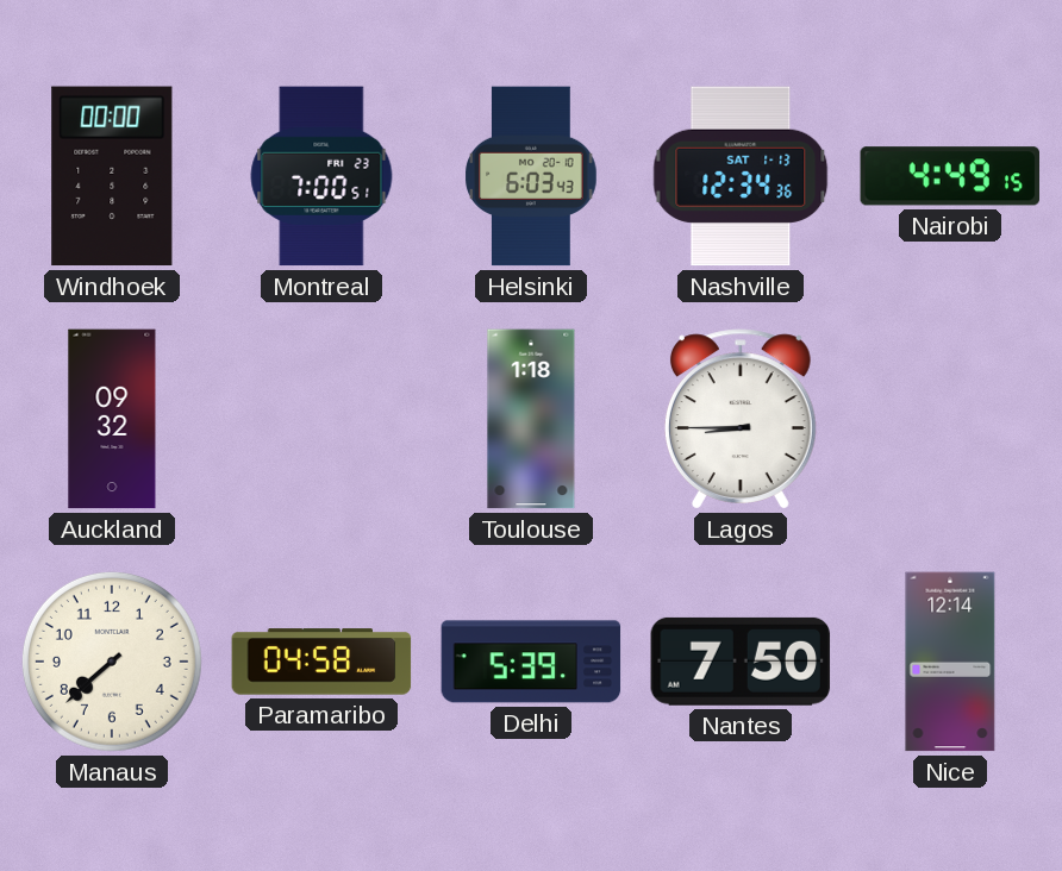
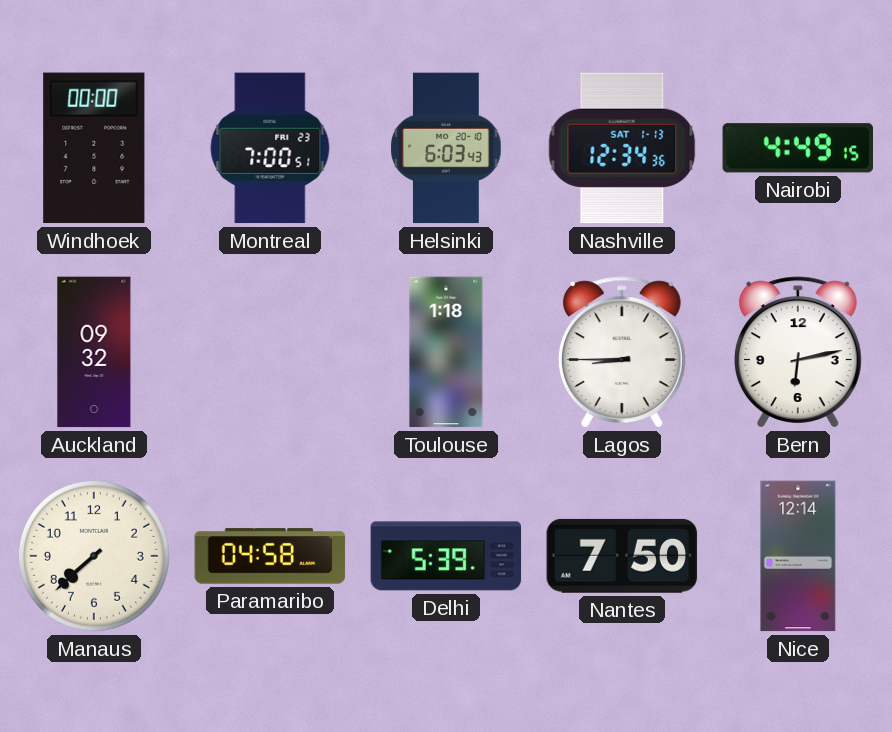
Bern: none -> 6:13
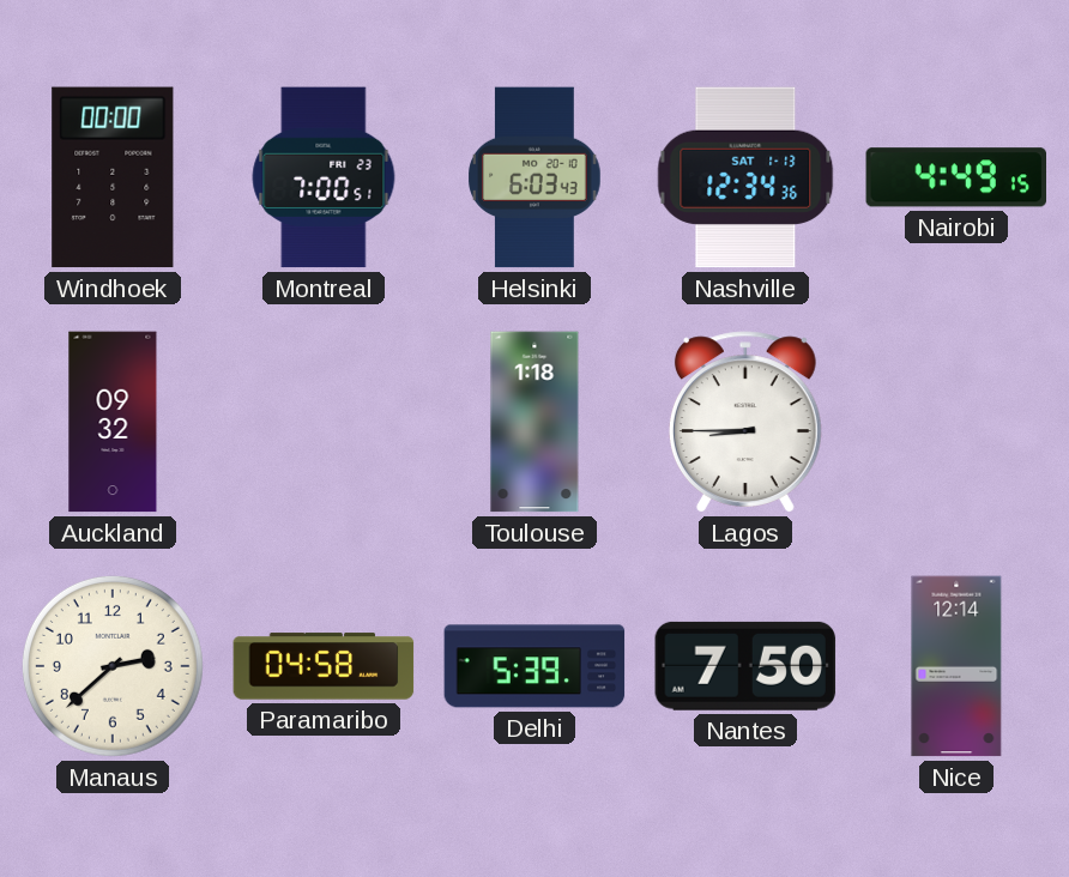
Bern: 6:13 -> none
Manaus: 7:38 -> 2:38
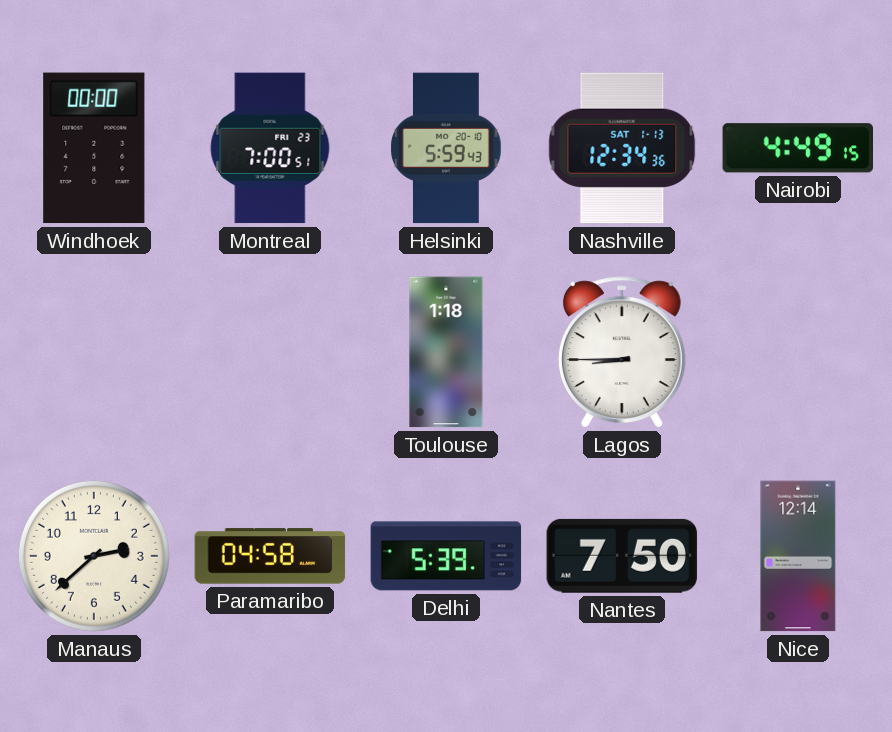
Helsinki: 6:03 -> 5:59
Auckland: 09:32 -> none
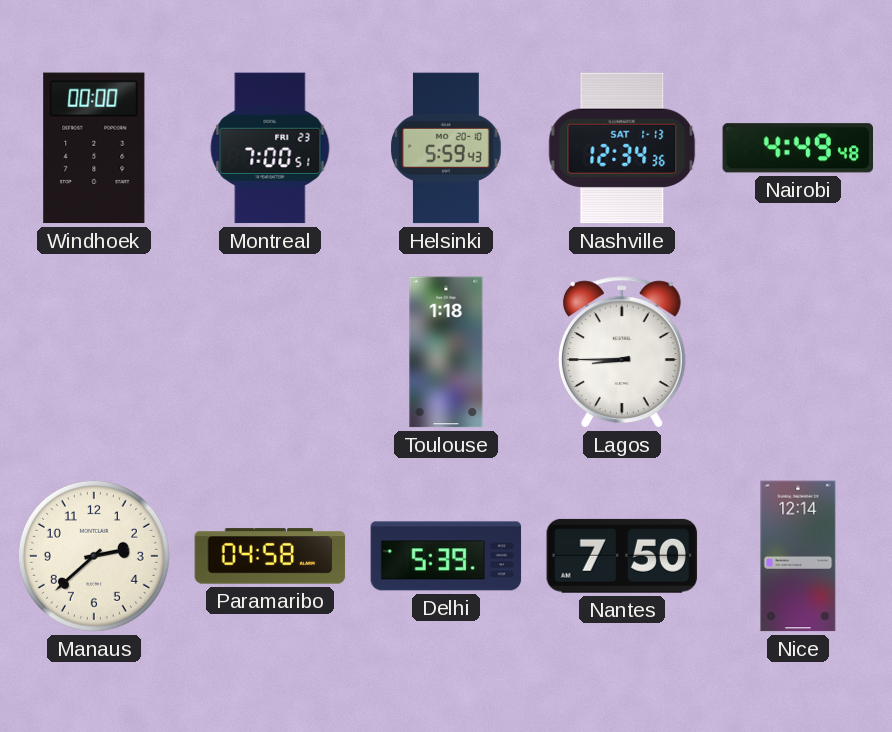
Nairobi: 4:49:15 -> 4:49:48
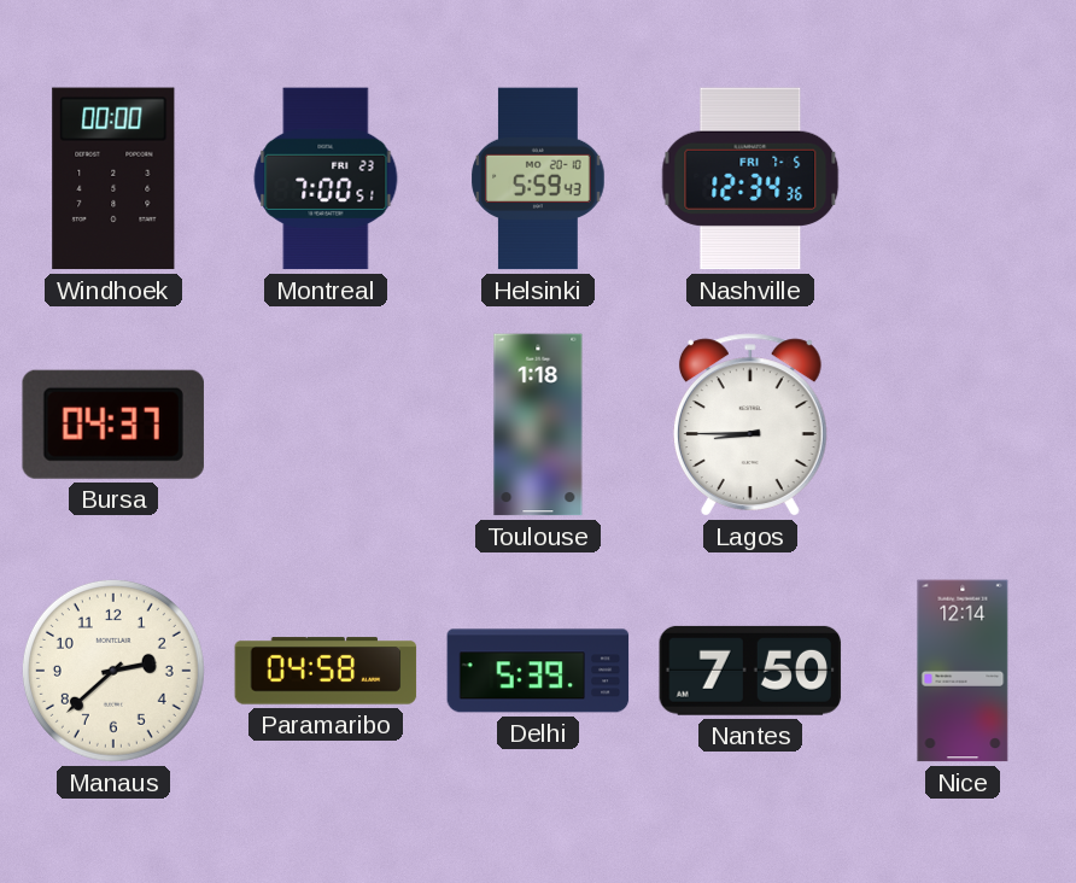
Nashville date: SAT 1-13 -> FRI 7-5
Nairobi: 4:49 -> none
Bursa: none -> 04:37
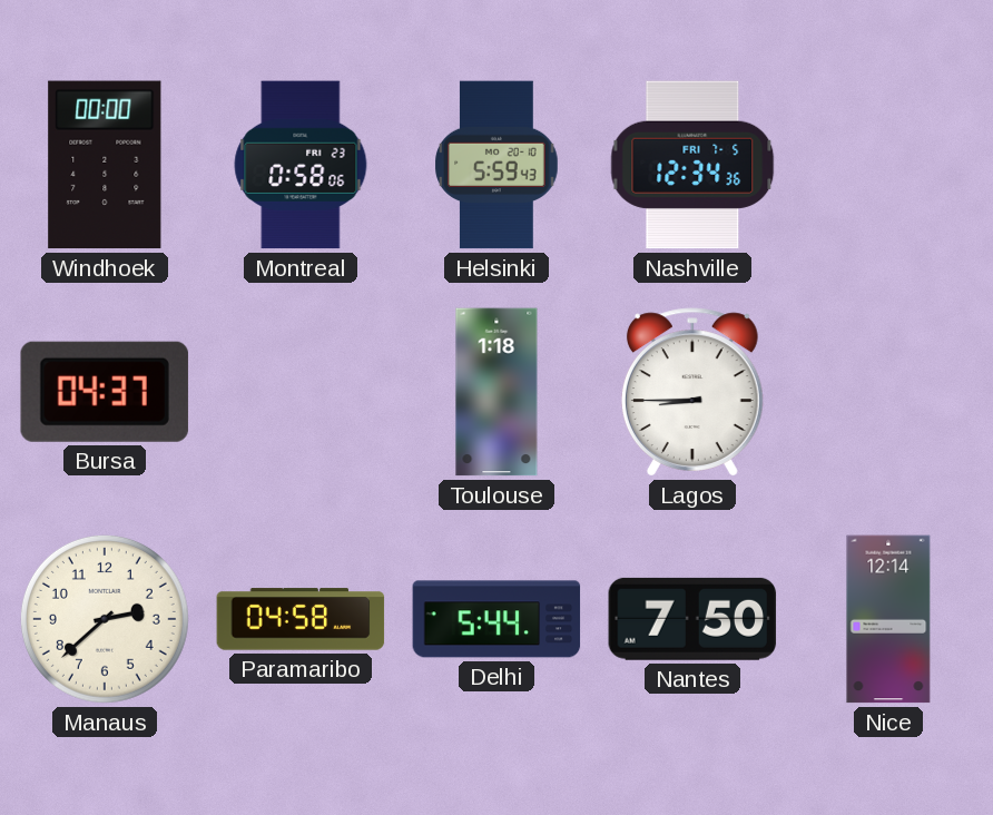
Montreal: 7:00 -> 0:58
Delhi: 5:39 -> 5:44
